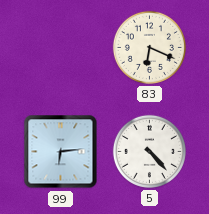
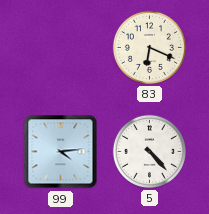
99: 6:14 -> 4:14
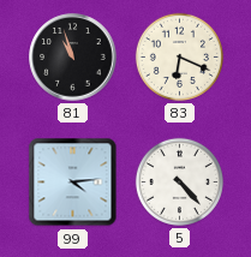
81: none -> 10:57
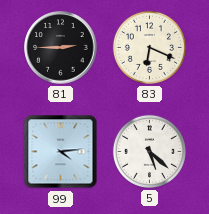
81: 10:57 -> 2:45
5: 4:23 -> 5:22
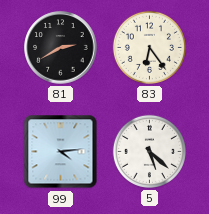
81: 2:45 -> 2:40
83: 6:19 -> 6:24
